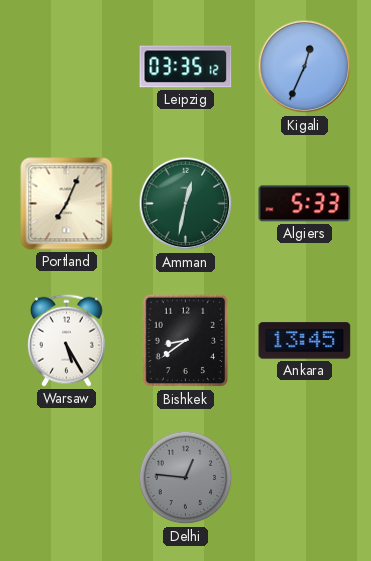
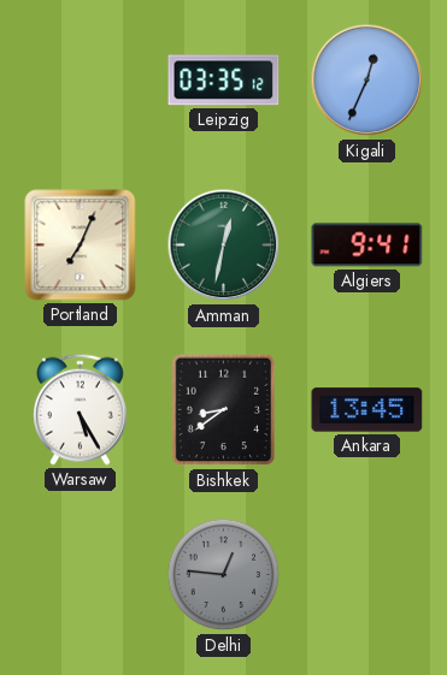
Algiers: 5:33 -> 9:41
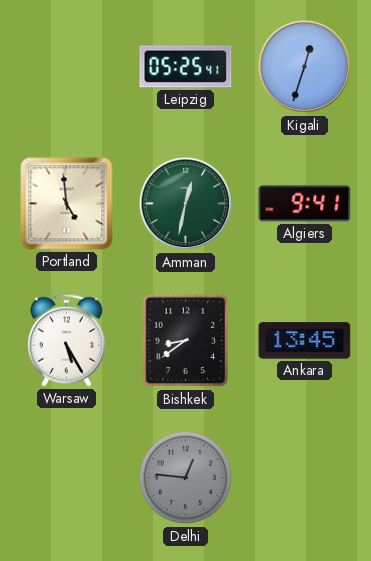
Leipzig: 03:35 -> 05:25
Kigali: 12:34 -> 12:33
Portland: 7:04 -> 4:59
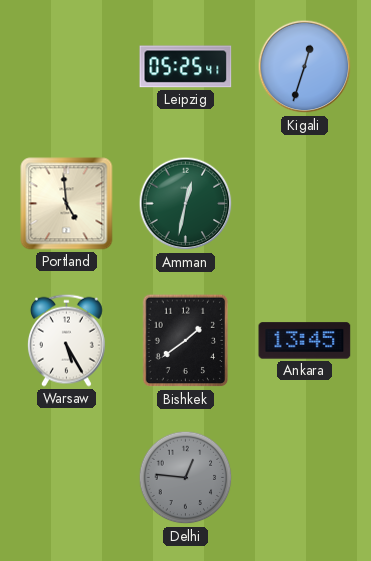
Algiers: 9:41 -> none
Bishkek: 8:39 -> 1:39
